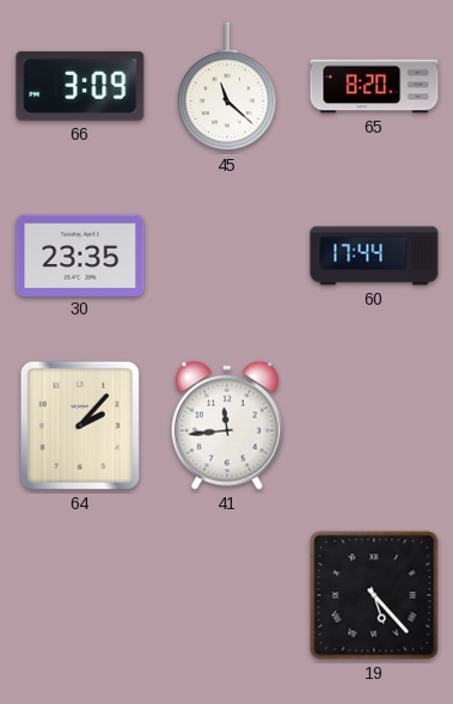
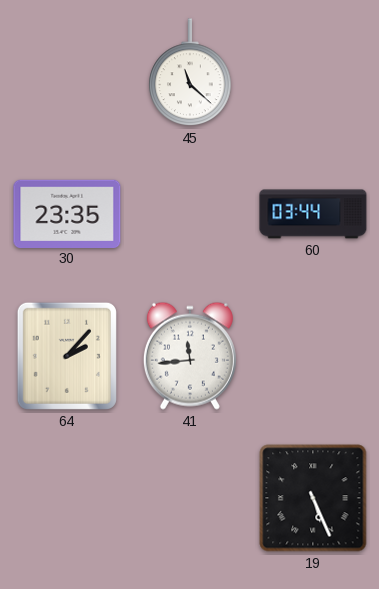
66: 3:09 -> none
65: 8:20 -> none
60: 17:44 -> 03:44
19: 5:23 -> 5:26
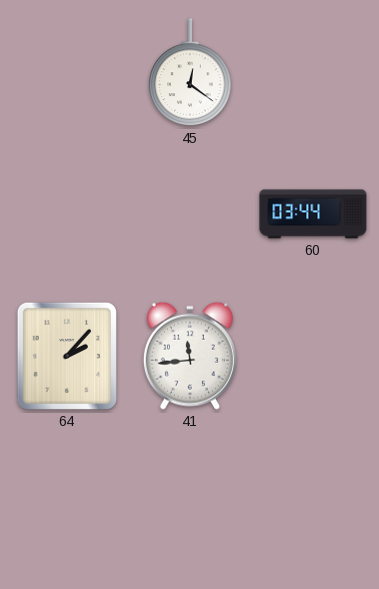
45: 11:22 -> 12:21
30: 23:35 -> none
19: 5:26 -> none
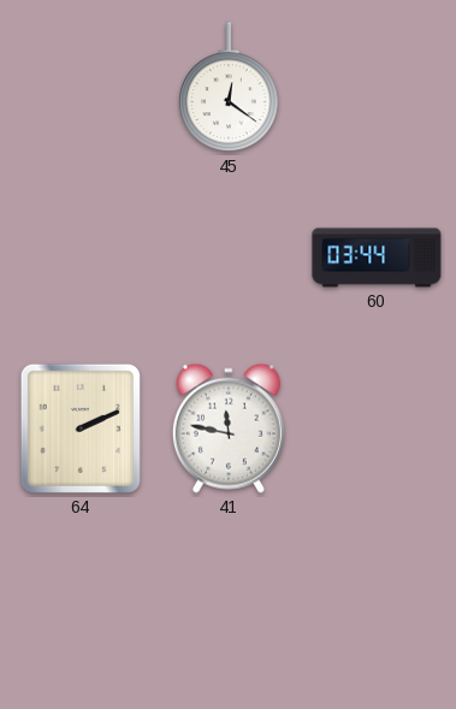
64: 2:07 -> 2:11
41: 11:44 -> 11:47
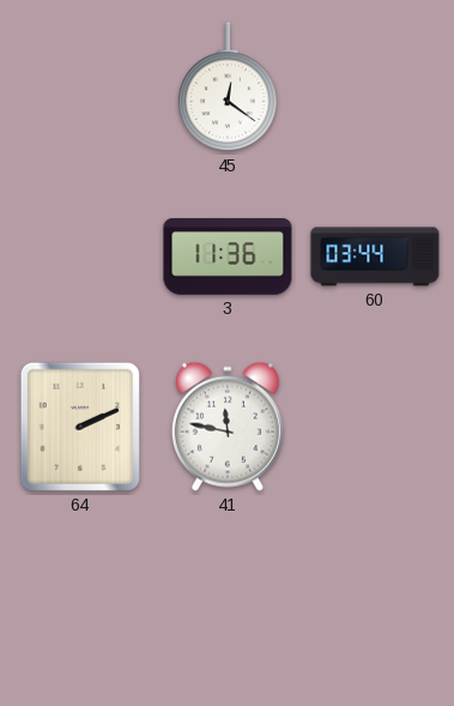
3: none -> 11:36
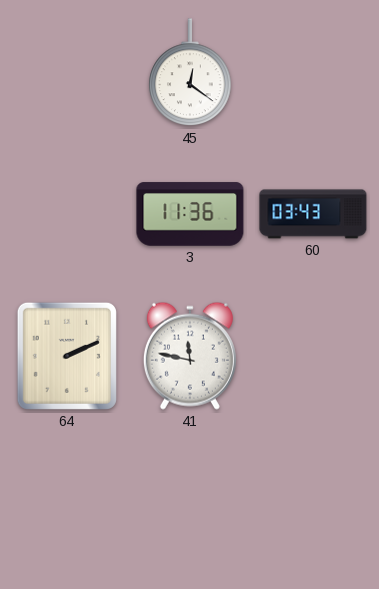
60: 03:44 -> 03:43
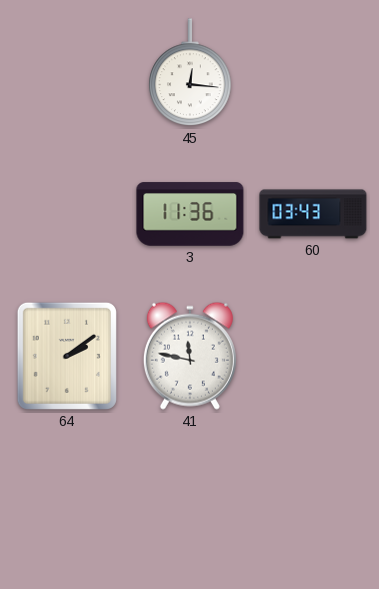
45: 12:21 -> 12:16
64: 2:11 -> 2:09
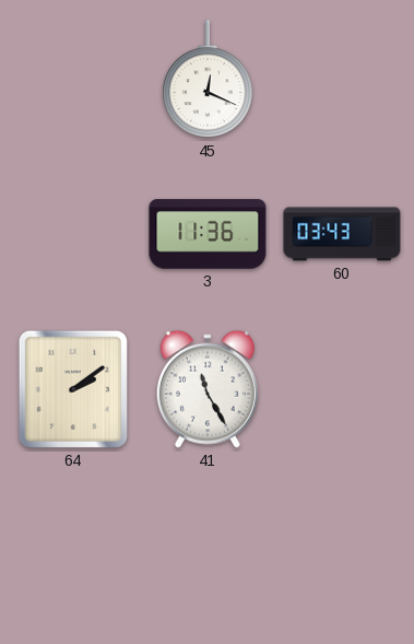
45: 12:16 -> 12:19
41: 11:47 -> 11:25
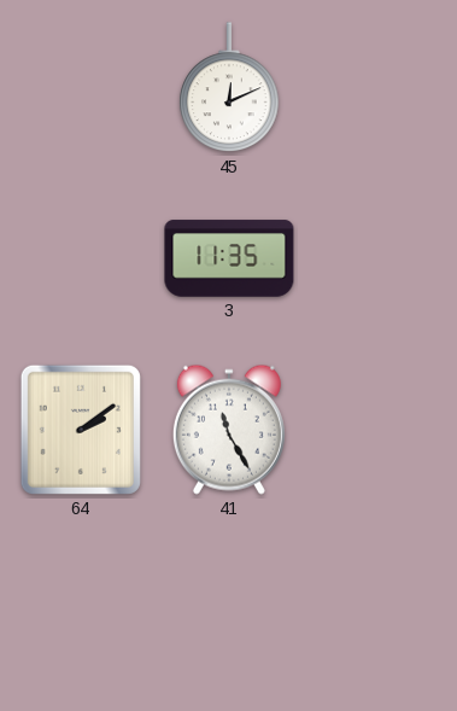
45: 12:19 -> 12:11
3: 11:36 -> 11:35
60: 03:43 -> none
